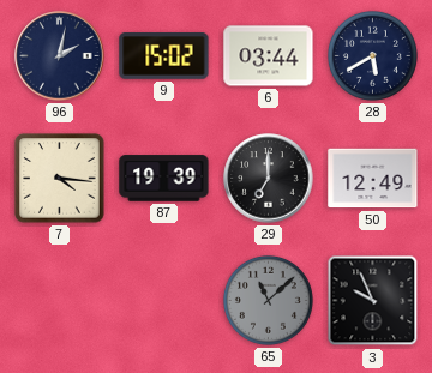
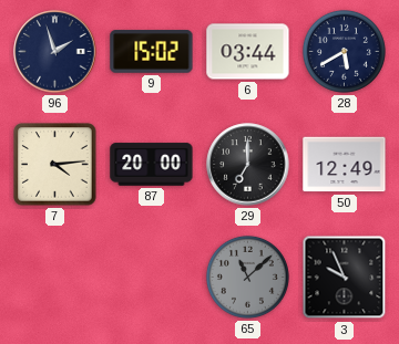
96: 2:02 -> 1:57
7: 4:16 -> 4:14
87: 19:39 -> 20:00
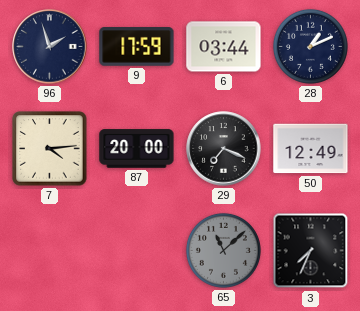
9: 15:02 -> 17:59
28: 5:40 -> 1:11
29: 7:00 -> 7:19
3: 9:56 -> 7:34
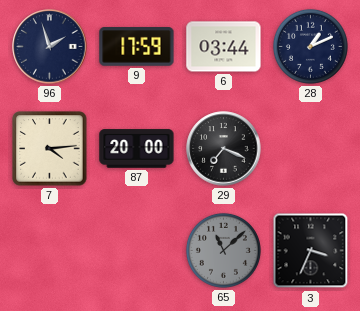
50: 12:49 -> none
3: 7:34 -> 3:34
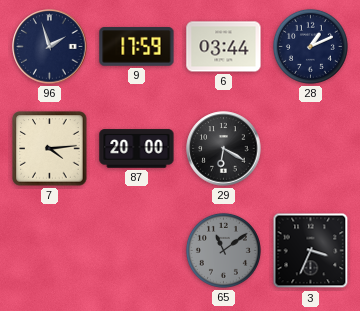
29: 7:19 -> 6:20
65: 11:08 -> 11:09
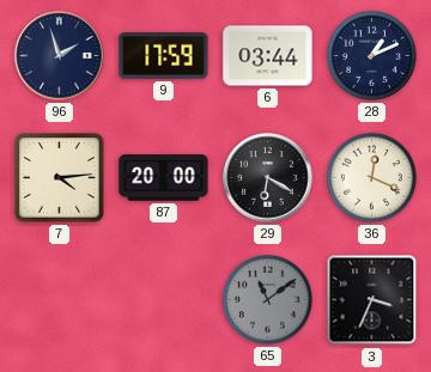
36: none -> 12:19
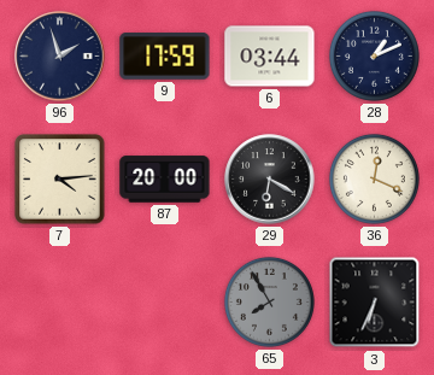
65: 11:09 -> 7:55
3: 3:34 -> 6:34
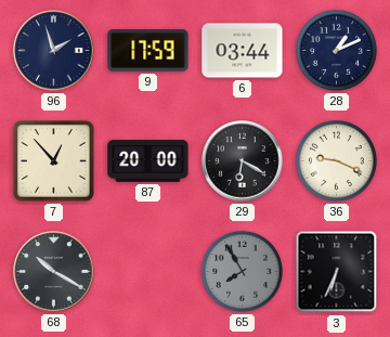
7: 4:14 -> 12:53
36: 12:19 -> 9:19
68: none -> 10:20
